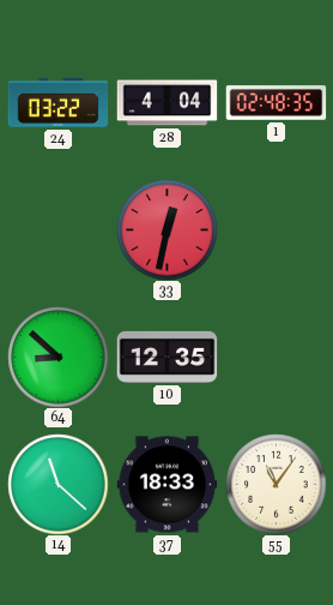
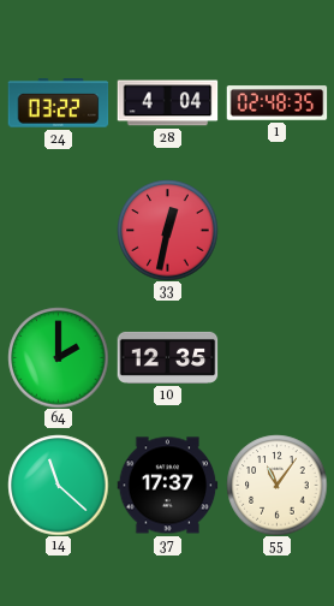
64: 8:52 -> 2:00
37: 18:33 -> 17:37
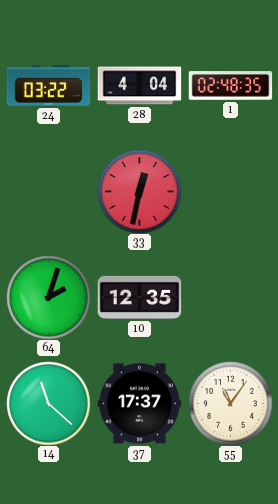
64: 2:00 -> 2:03
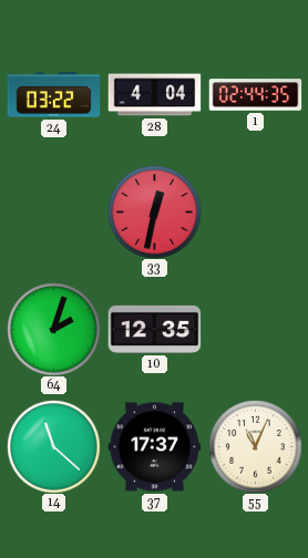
1: 02:48 -> 02:44
55: 11:06 -> 11:04
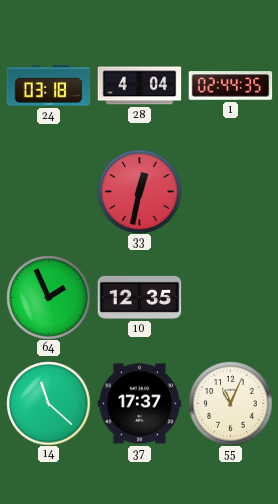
24: 03:22 -> 03:18
64: 2:03 -> 1:56
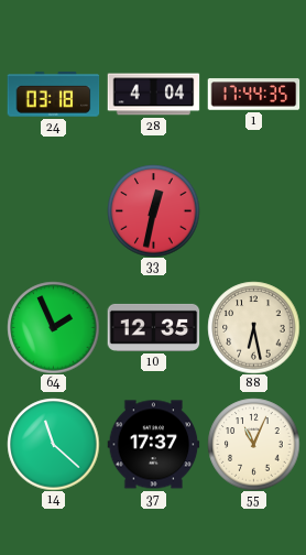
1: 02:44 -> 17:44
88: none -> 6:28
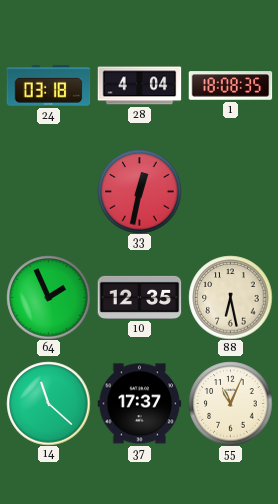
1: 17:44 -> 18:08
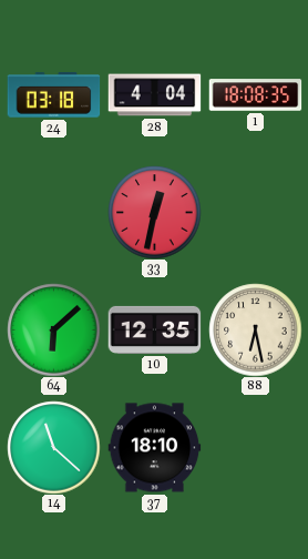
64: 1:56 -> 6:08
37: 17:37 -> 18:10
55: 11:04 -> none
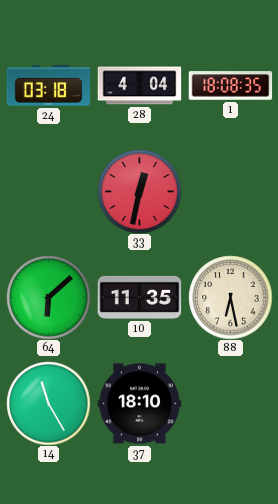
10: 12:35 -> 11:35
14: 11:22 -> 11:25
